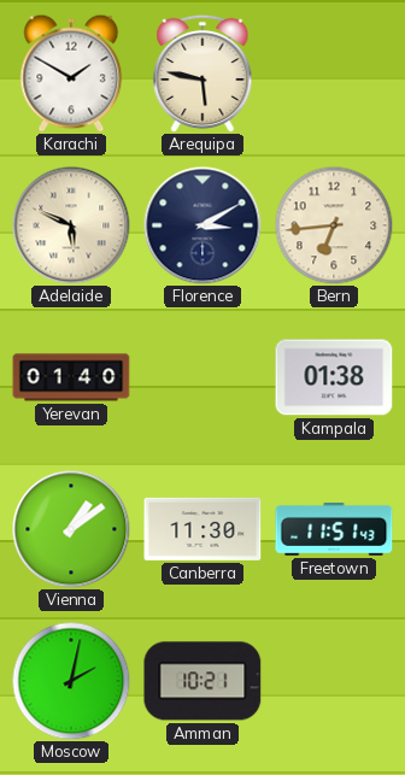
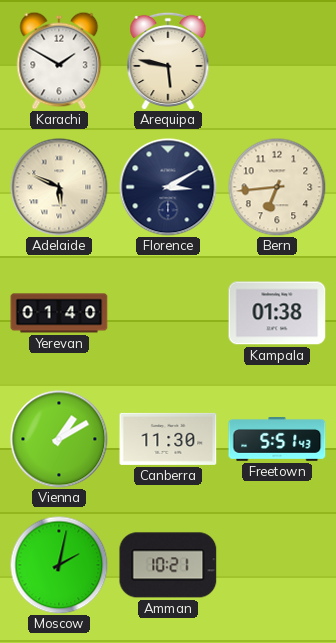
Vienna: 1:09 -> 1:10
Freetown: 11:51 -> 5:51
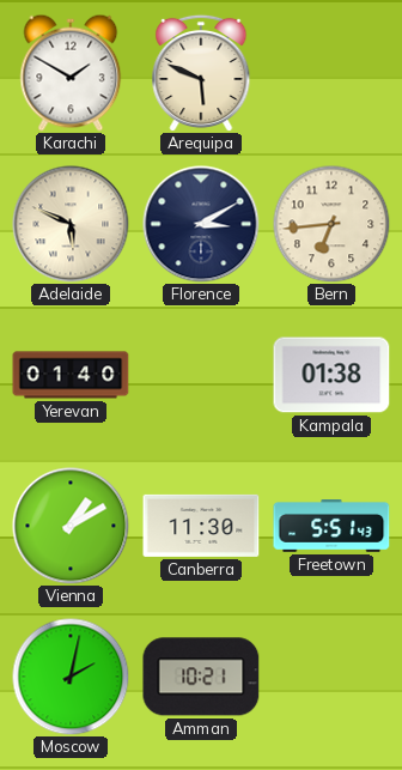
Arequipa: 5:47 -> 5:49
